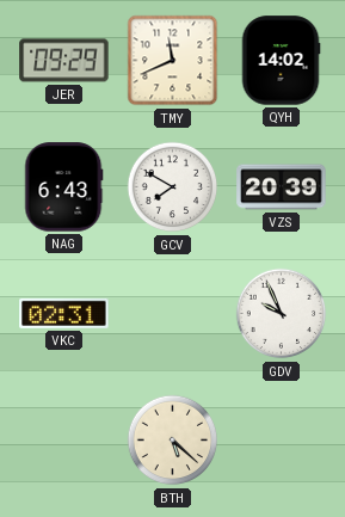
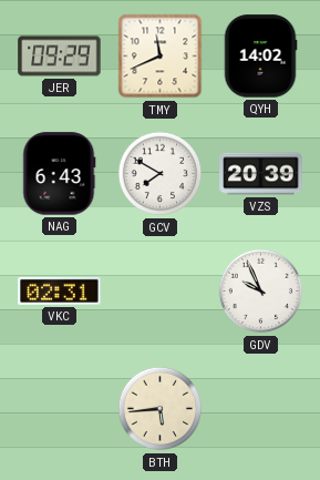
BTH: 5:22 -> 5:44
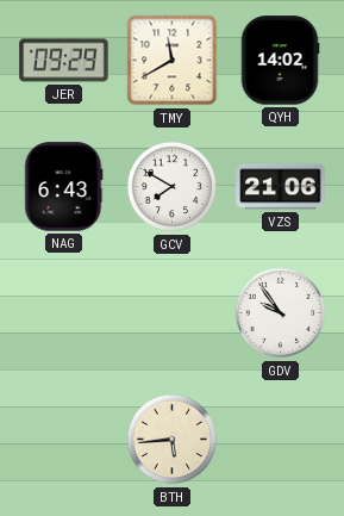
TMY: 11:41 -> 11:40
VZS: 20:39 -> 21:06
VKC: 02:31 -> none
GDV: 9:56 -> 9:54
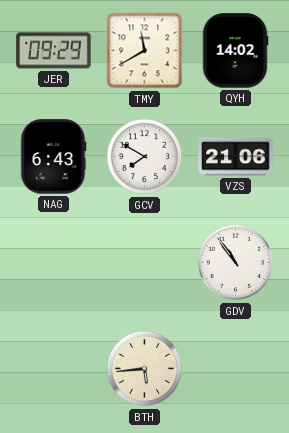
GDV: 9:54 -> 10:54
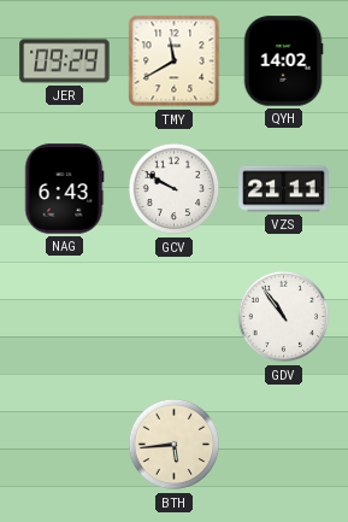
GCV: 7:50 -> 9:50
VZS: 21:06 -> 21:11
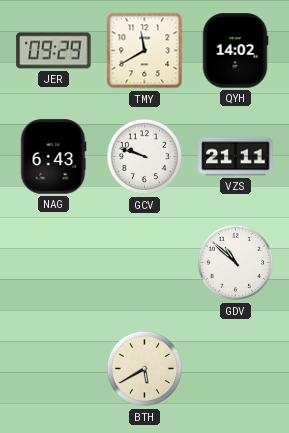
GCV: 9:50 -> 9:48
GDV: 10:54 -> 10:52
BTH: 5:44 -> 5:40
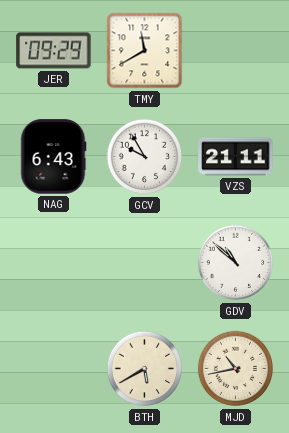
QYH: 14:02 -> none
GCV: 9:48 -> 9:55
MJD: none -> 10:43
